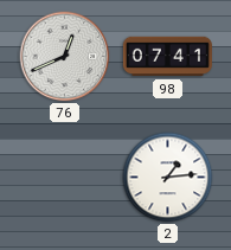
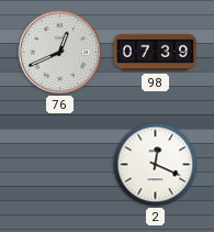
98: 07:41 -> 07:39
2: 1:14 -> 12:19
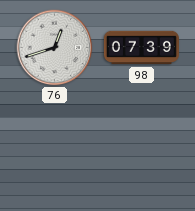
76: 12:41 -> 12:42
2: 12:19 -> none
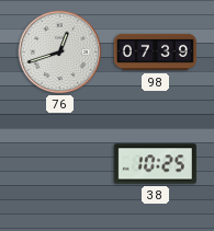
38: none -> 10:25
